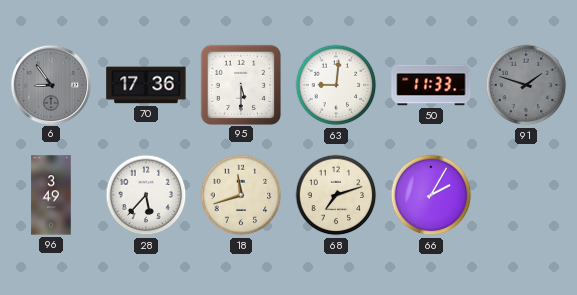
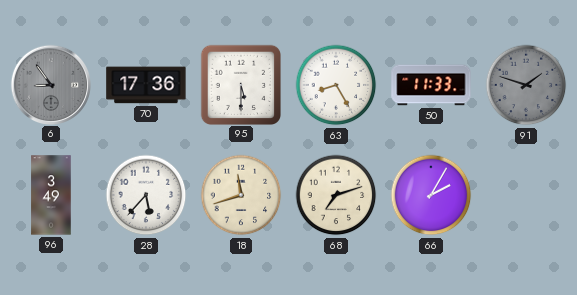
63: 9:01 -> 8:25
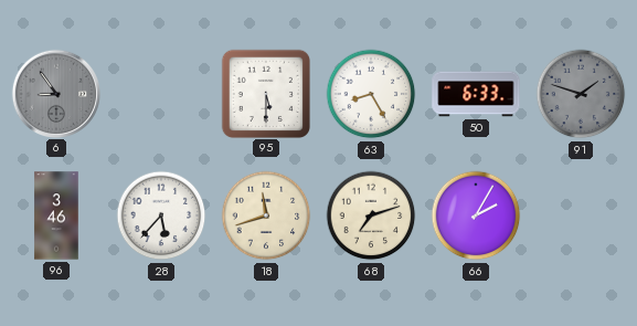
70: 17:36 -> none
50: 11:33 -> 6:33
96: 3:49 -> 3:46
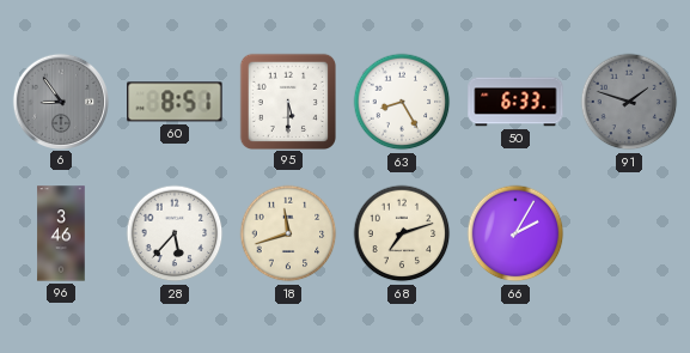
60: none -> 8:51
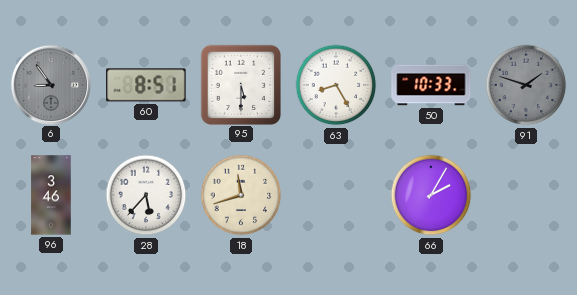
50: 6:33 -> 10:33
68: 7:12 -> none
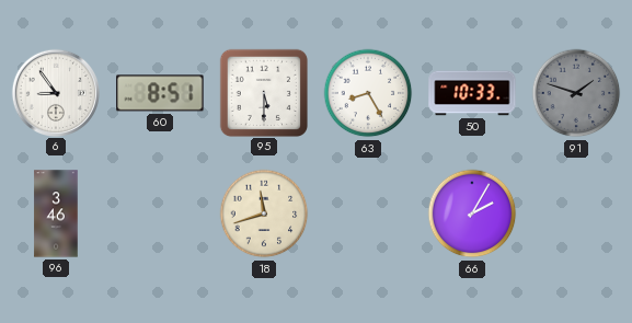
6 dial: grey -> white
28: 5:37 -> none
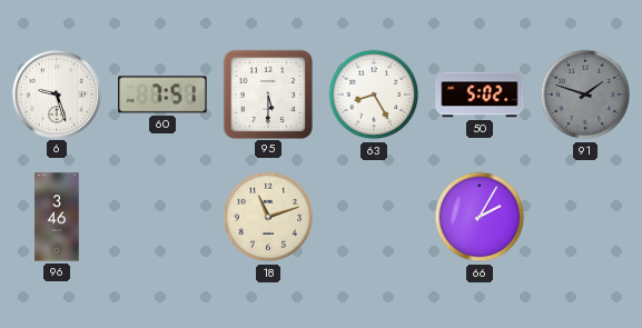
6: 8:54 -> 9:27
60: 8:51 -> 7:51
50: 10:33 -> 5:02
18: 11:42 -> 11:12
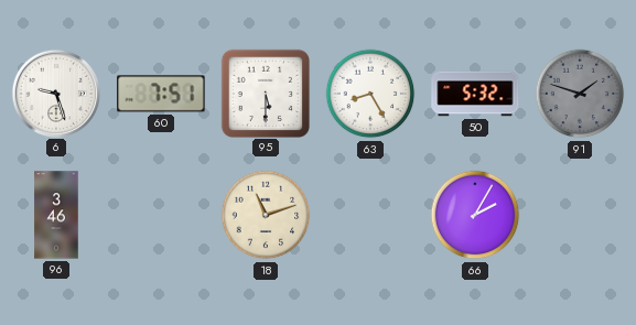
50: 5:02 -> 5:32
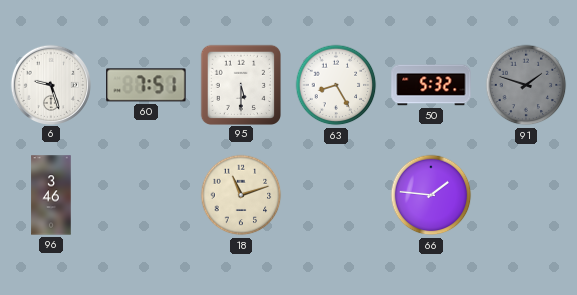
66: 2:05 -> 1:46
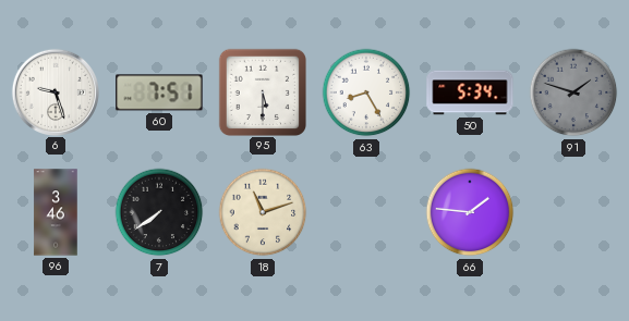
50: 5:32 -> 5:34
7: none -> 7:39
